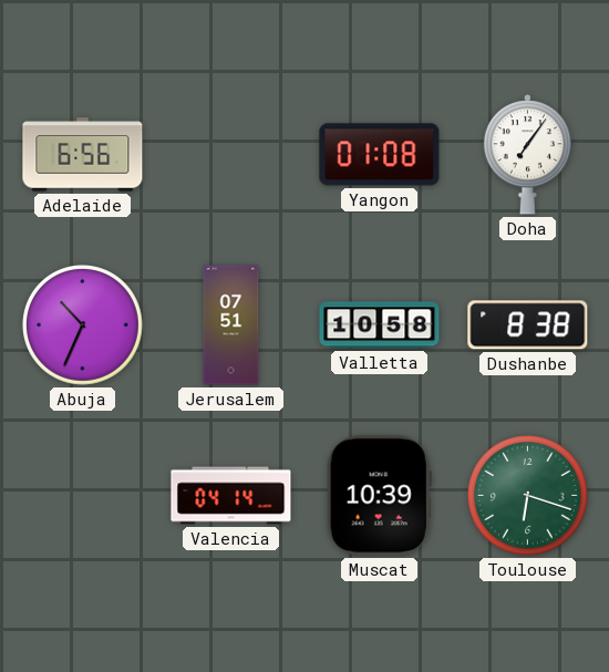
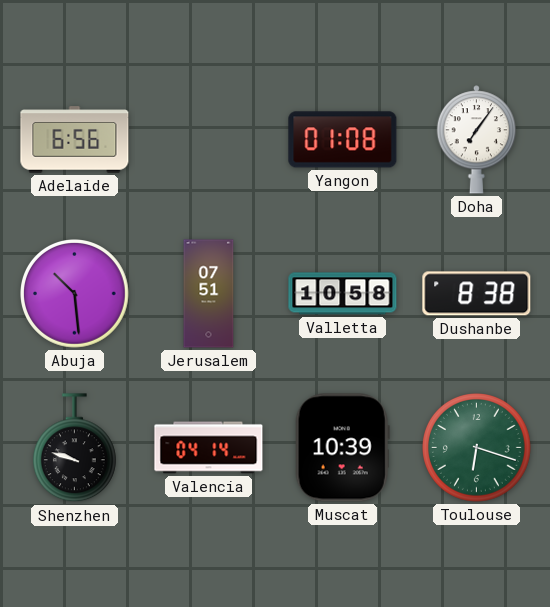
Abuja: 10:34 -> 10:29
Shenzhen: none -> 9:48
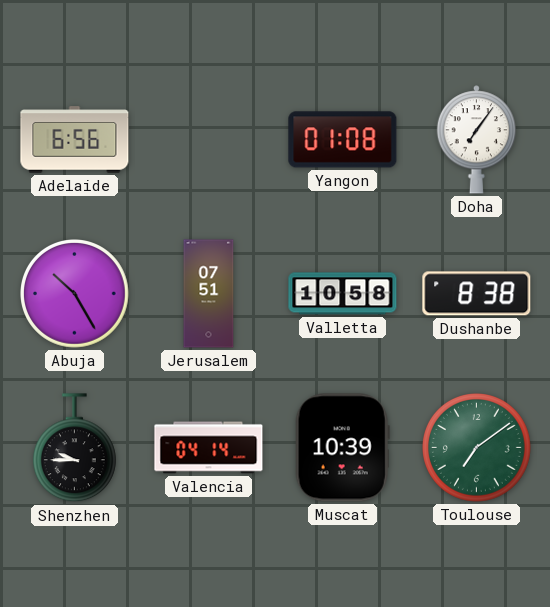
Abuja: 10:29 -> 10:25
Shenzhen: 9:48 -> 9:45
Toulouse: 6:18 -> 7:09
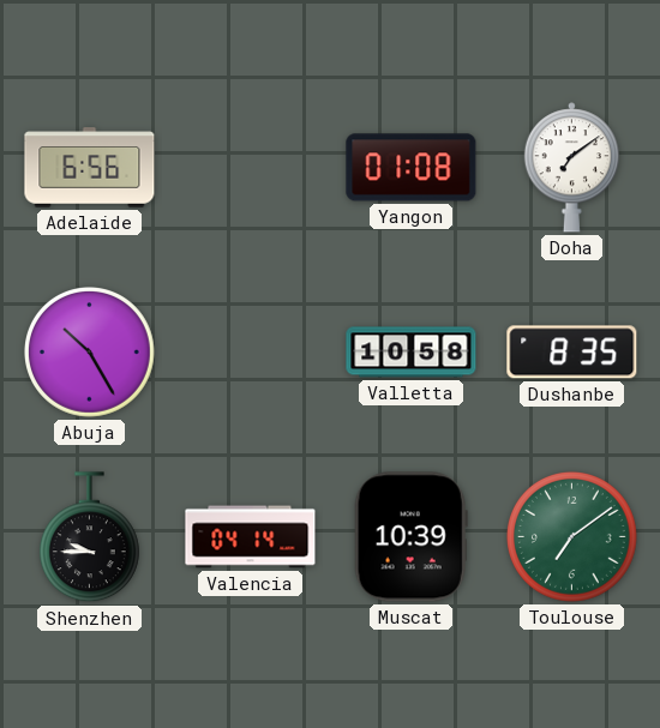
Doha: 7:06 -> 7:09
Jerusalem: 07:51 -> none
Dushanbe: 8:38 -> 8:35
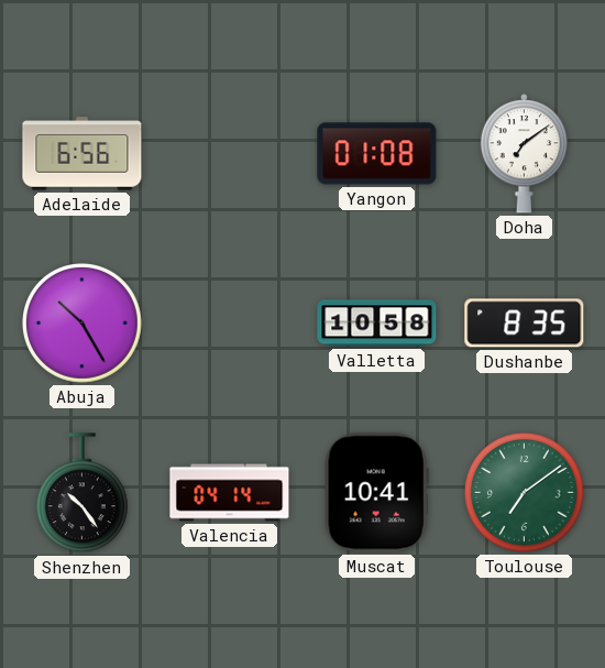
Shenzhen: 9:45 -> 10:24
Muscat: 10:39 -> 10:41
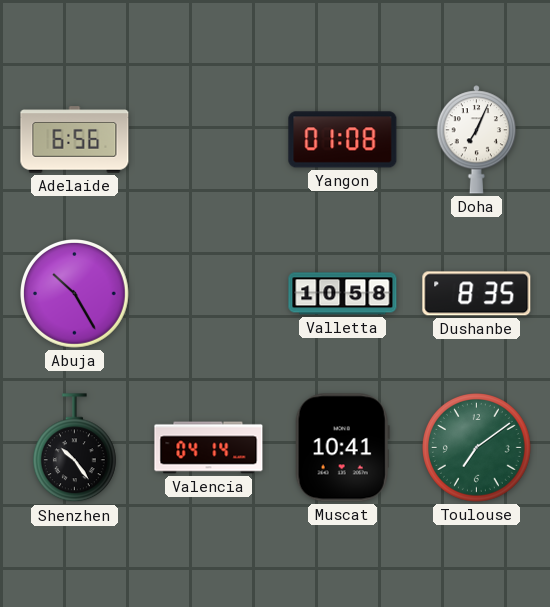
Doha: 7:09 -> 7:04
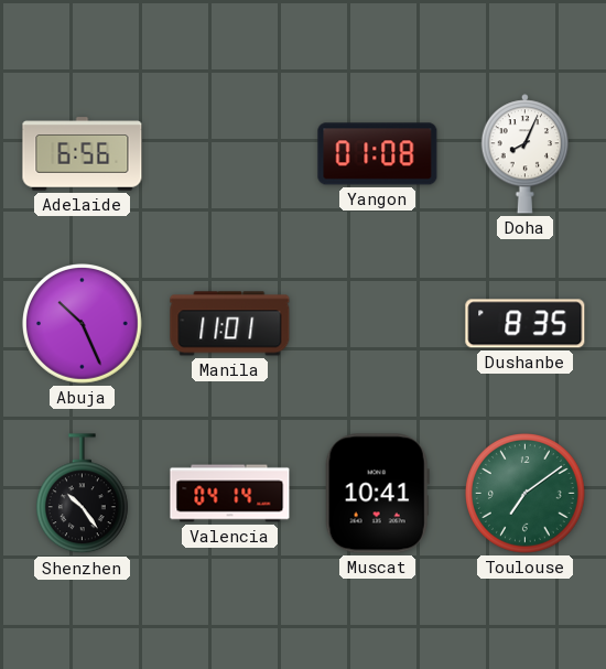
Doha: 7:04 -> 8:04
Abuja: 10:25 -> 10:26
Manila: none -> 11:01
Valletta: 10:58 -> none
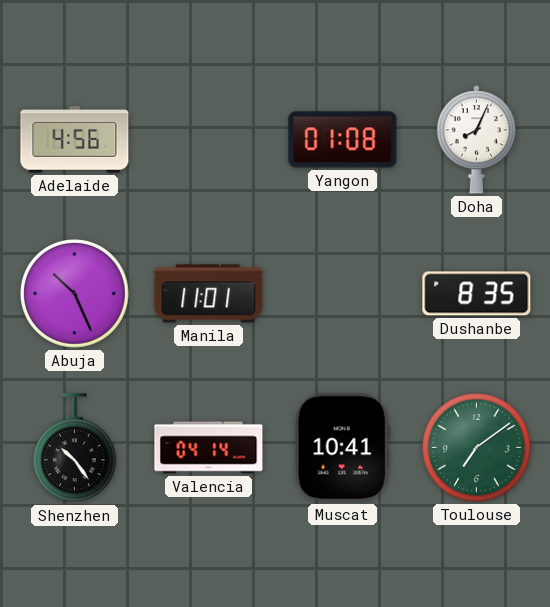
Adelaide: 6:56 -> 4:56
